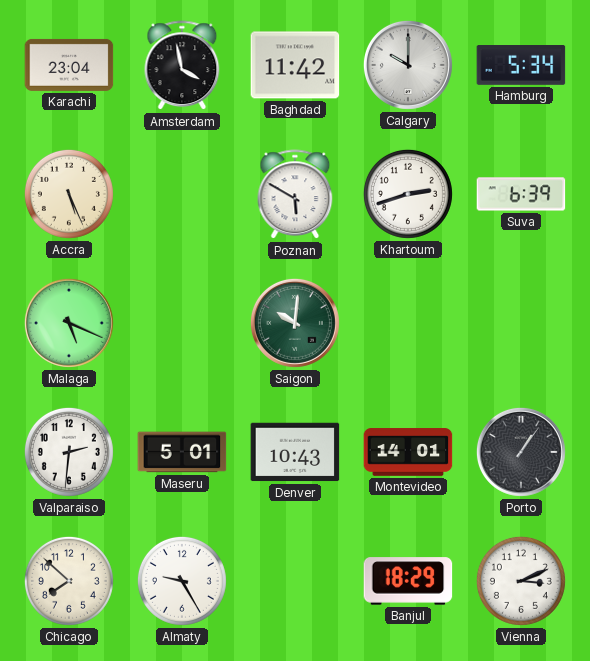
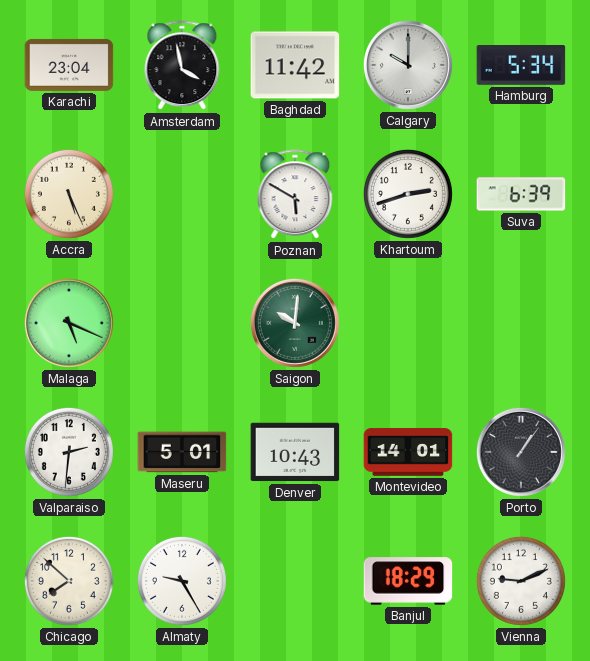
Vienna: 3:11 -> 9:11
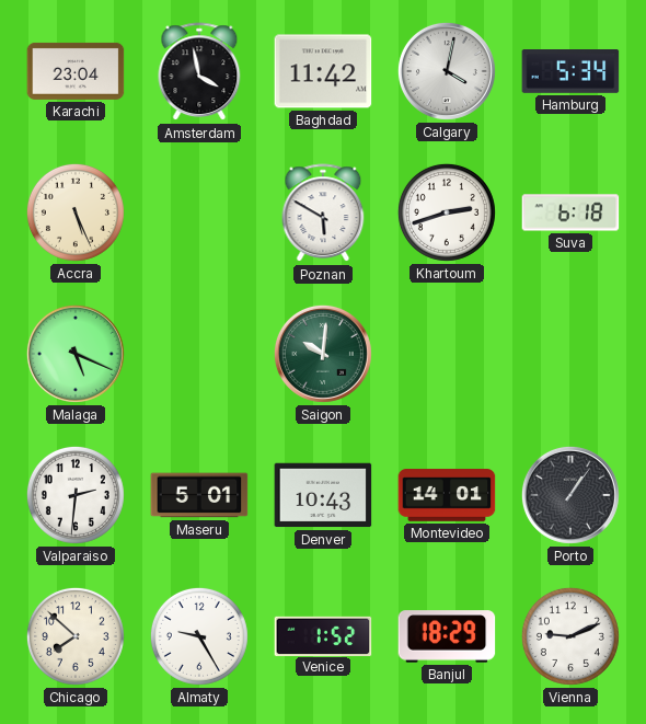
Calgary: 10:00 -> 4:02
Suva: 6:39 -> 6:18
Venice: none -> 1:52
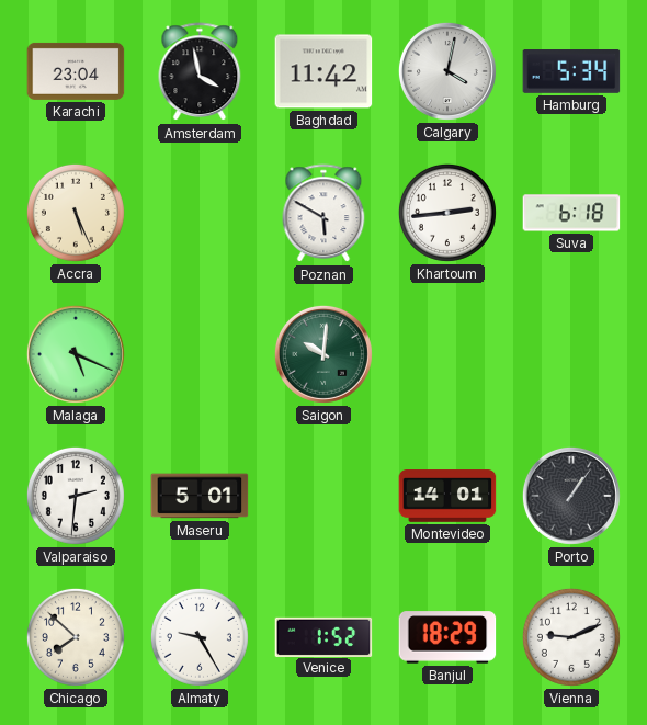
Khartoum: 2:42 -> 2:44
Denver: 10:43 -> none
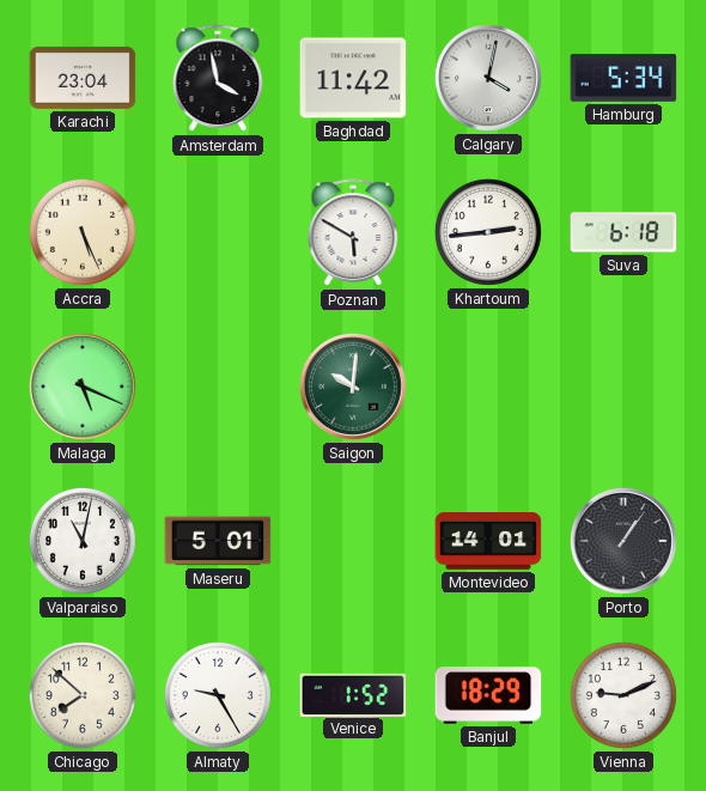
Valparaiso: 2:31 -> 11:02
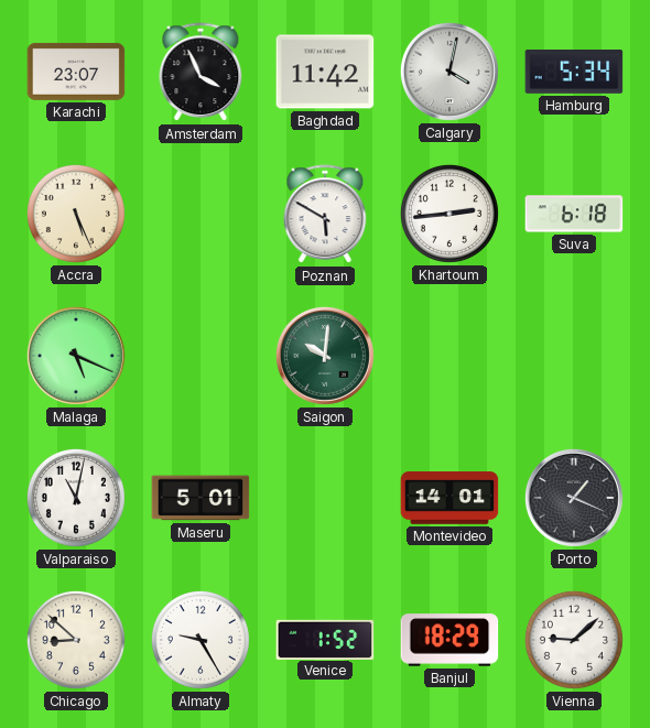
Karachi: 23:04 -> 23:07
Amsterdam: 3:58 -> 3:56
Porto: 1:06 -> 1:19
Chicago: 7:52 -> 8:52
Vienna: 9:11 -> 9:08
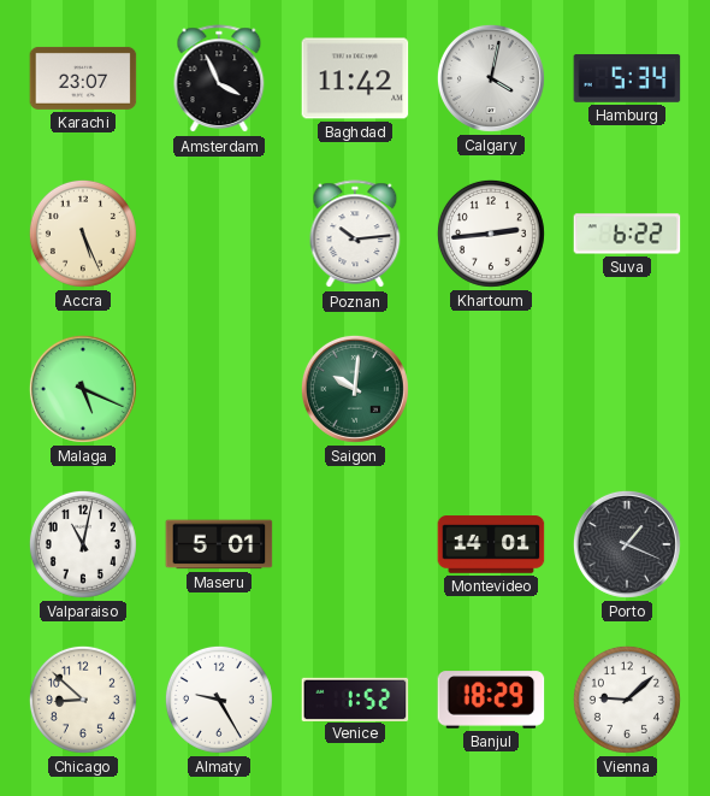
Poznan: 5:50 -> 10:14
Suva: 6:18 -> 6:22
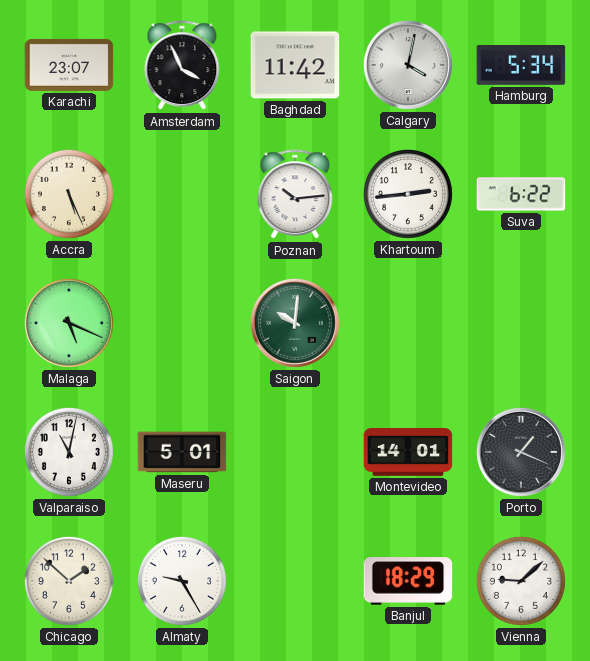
Chicago: 8:52 -> 1:52
Venice: 1:52 -> none
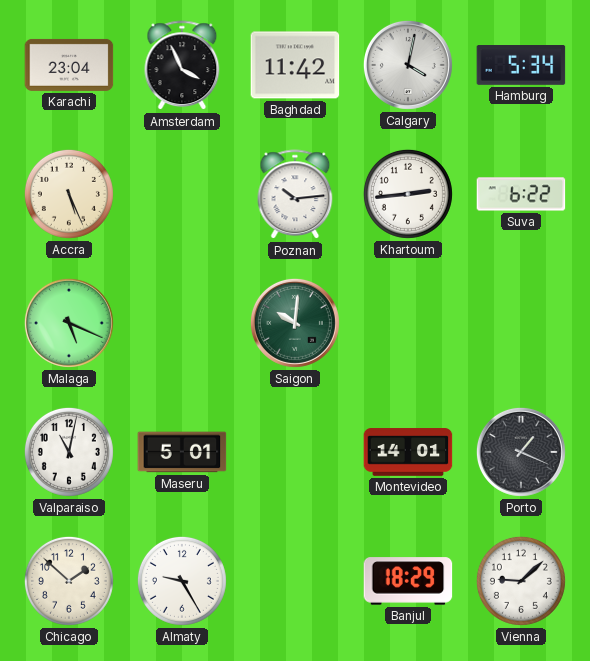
Karachi: 23:07 -> 23:04
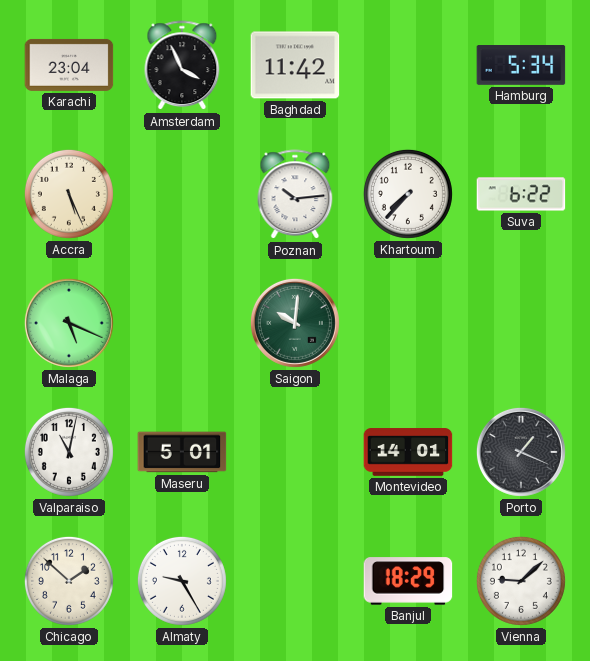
Calgary: 4:02 -> none
Khartoum: 2:44 -> 7:37
